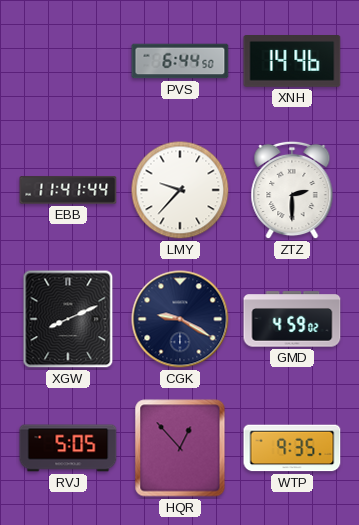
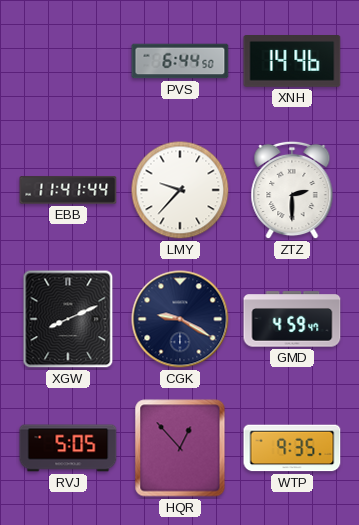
GMD: 4:59:02 -> 4:59:47
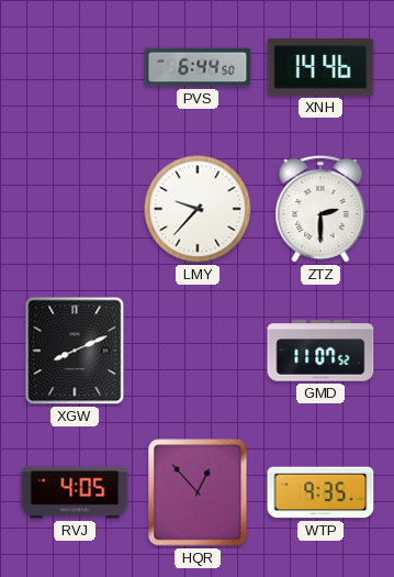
EBB: 11:41 -> none
CGK: 9:20 -> none
GMD: 4:59 -> 11:07
RVJ: 5:05 -> 4:05
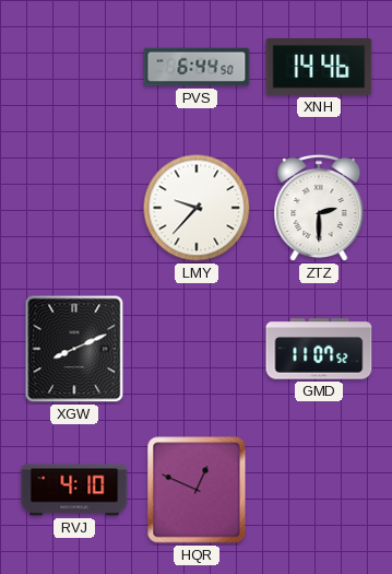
RVJ: 4:05 -> 4:10
HQR: 12:53 -> 12:49
WTP: 9:35 -> none
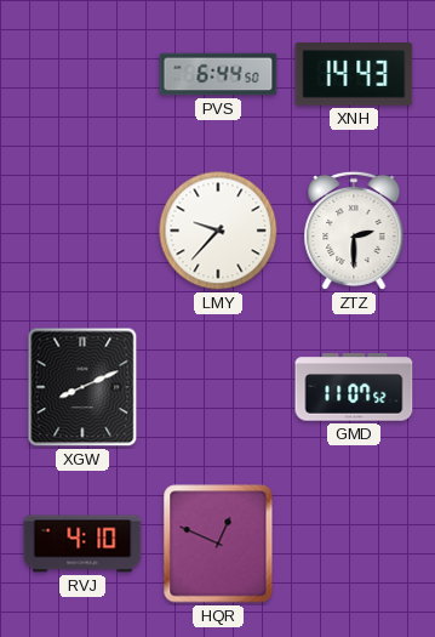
XNH: 14:46 -> 14:43
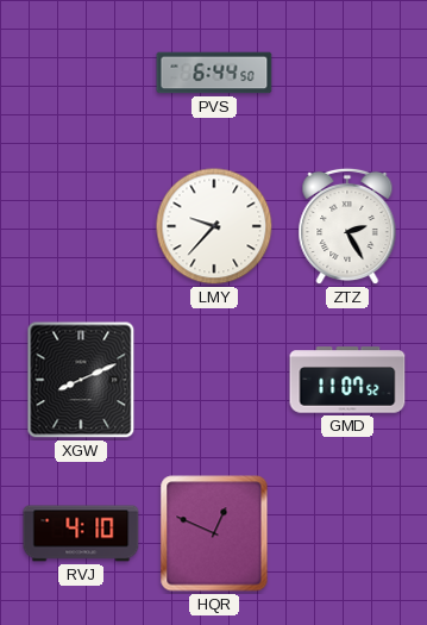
XNH: 14:43 -> none
ZTZ: 2:30 -> 2:25
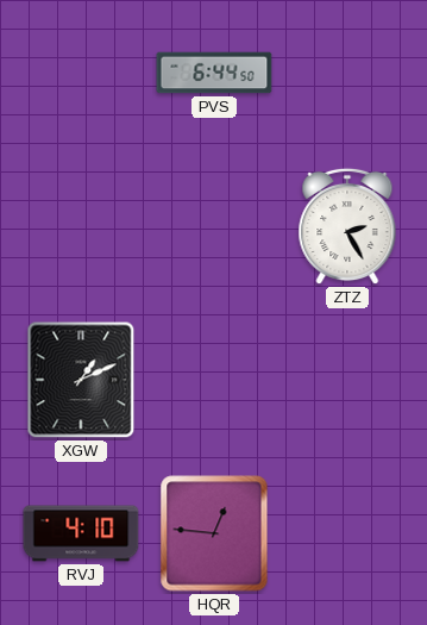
LMY: 9:37 -> none
XGW: 8:11 -> 1:11
GMD: 11:07 -> none
HQR: 12:49 -> 12:46
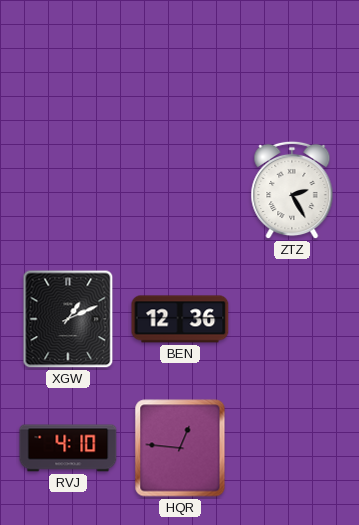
PVS: 6:44 -> none
BEN: none -> 12:36
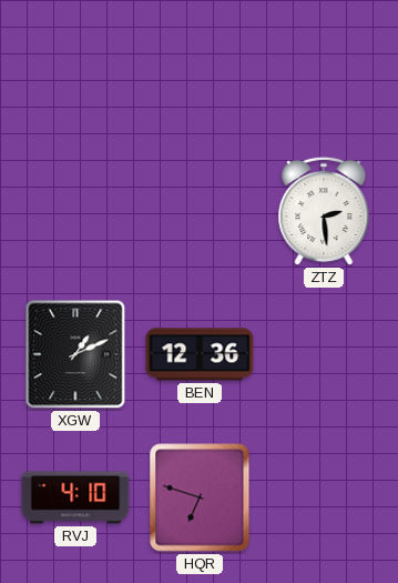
ZTZ: 2:25 -> 2:29
HQR: 12:46 -> 6:48
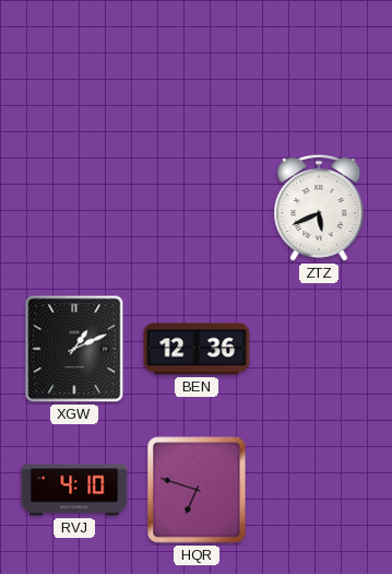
ZTZ: 2:29 -> 5:41
